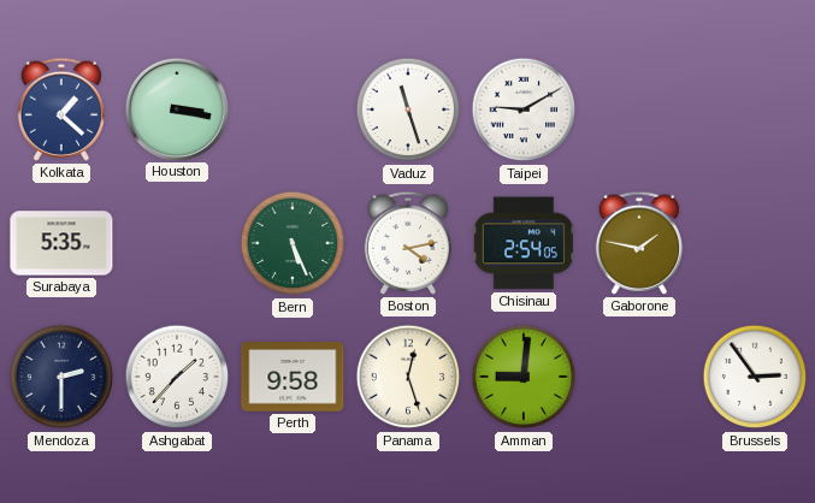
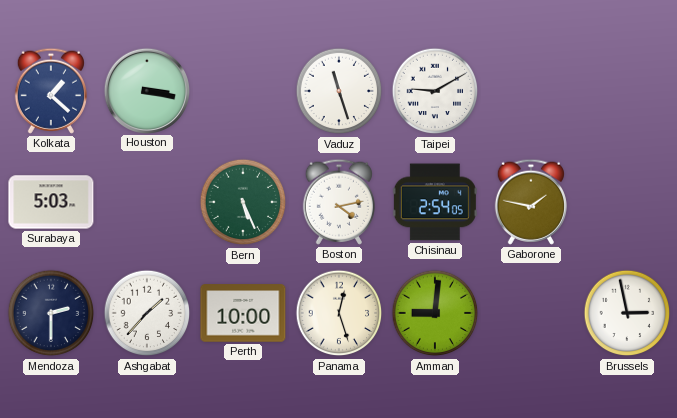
Surabaya: 5:35 -> 5:03
Perth: 9:58 -> 10:00
Brussels: 2:54 -> 2:58
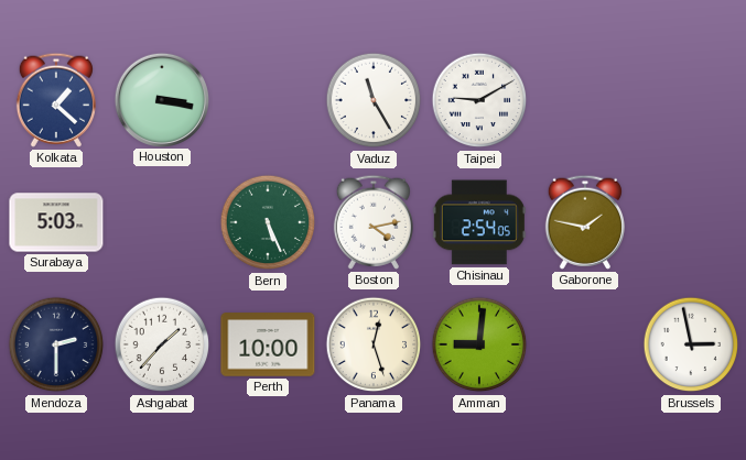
Vaduz: 11:27 -> 11:25
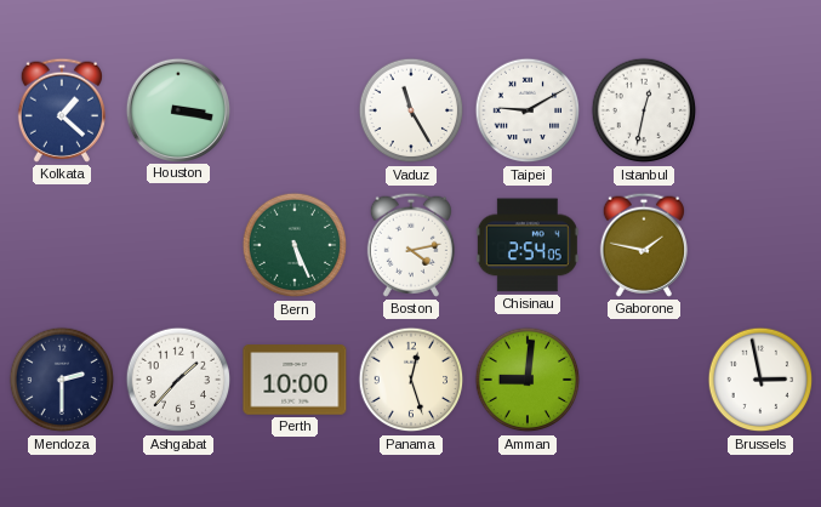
Istanbul: none -> 12:32
Surabaya: 5:03 -> none
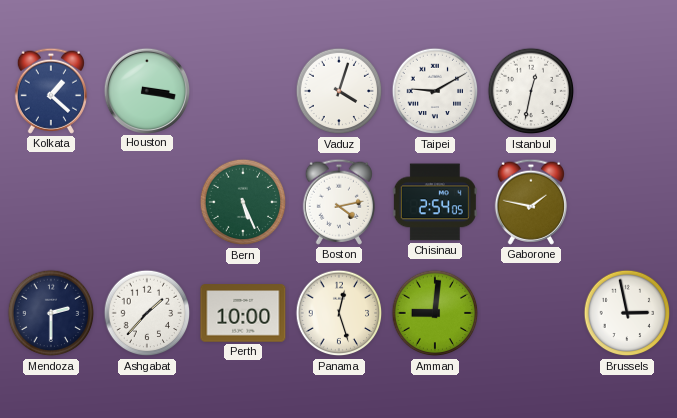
Vaduz: 11:25 -> 4:03
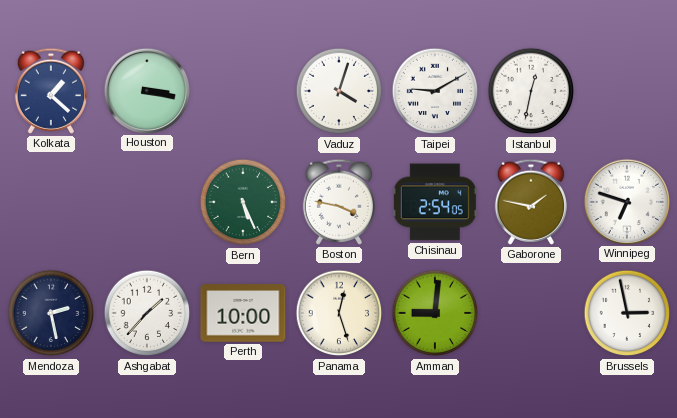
Boston: 4:13 -> 3:47
Winnipeg: none -> 6:48
Mendoza: 2:30 -> 2:28
